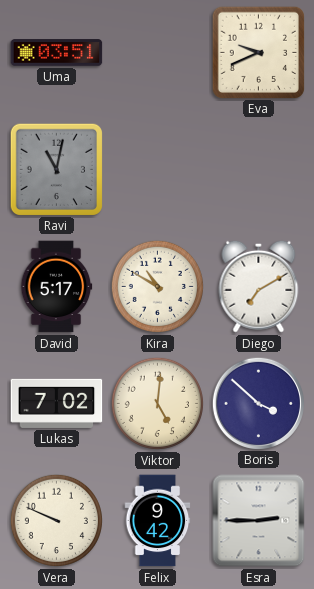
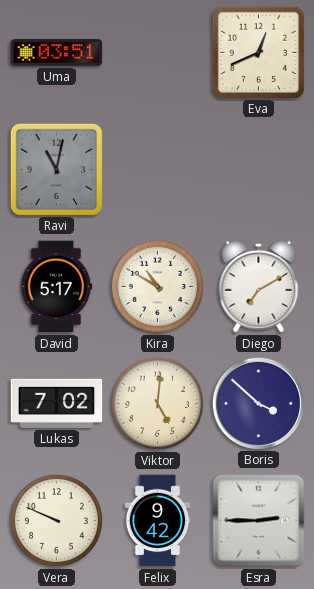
Eva: 9:41 -> 12:41
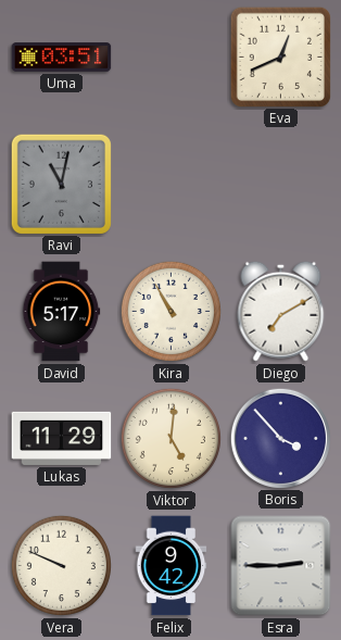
Kira: 10:50 -> 10:55
Lukas: 7:02 -> 11:29
Boris: 3:52 -> 3:53
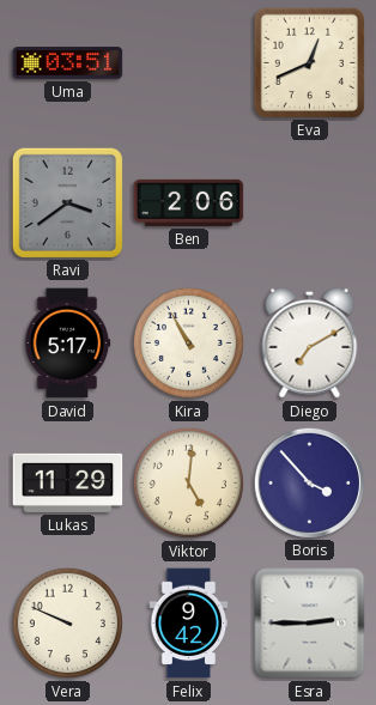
Ravi: 11:02 -> 3:39
Ben: none -> 2:06
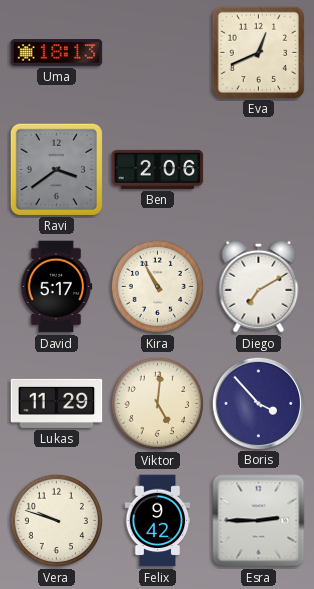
Uma: 03:51 -> 18:13
Vera: 9:49 -> 9:48
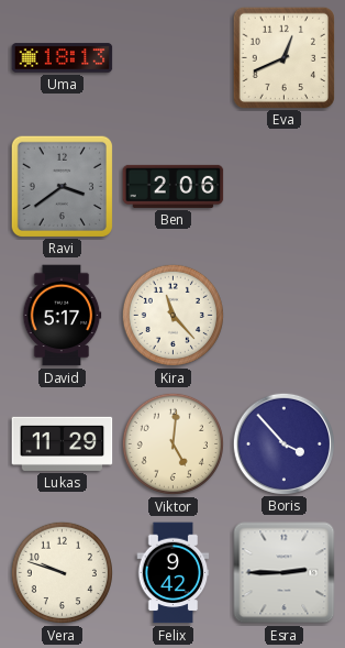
Kira: 10:55 -> 11:23
Diego: 7:10 -> none
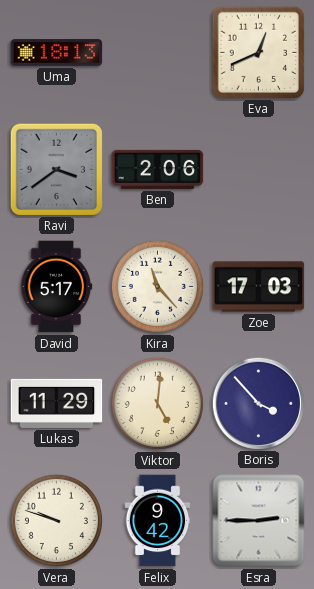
Zoe: none -> 17:03
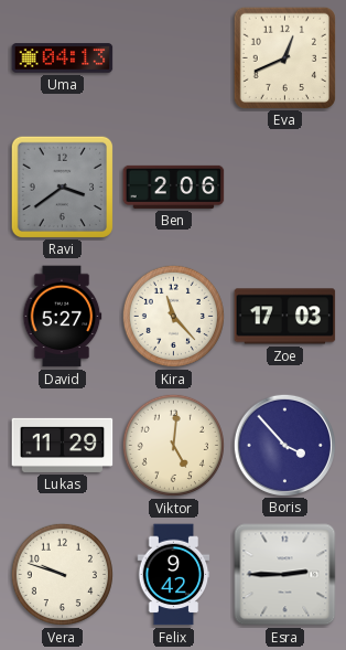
Uma: 18:13 -> 04:13
David: 5:17 -> 5:27
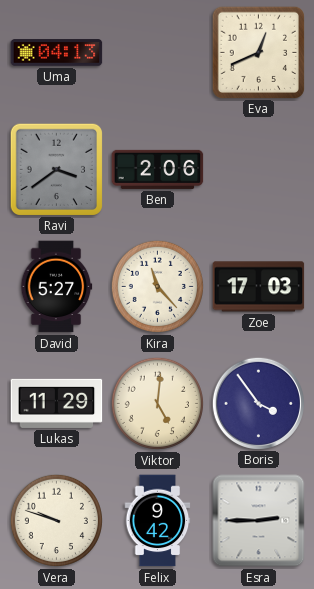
Boris: 3:53 -> 3:54
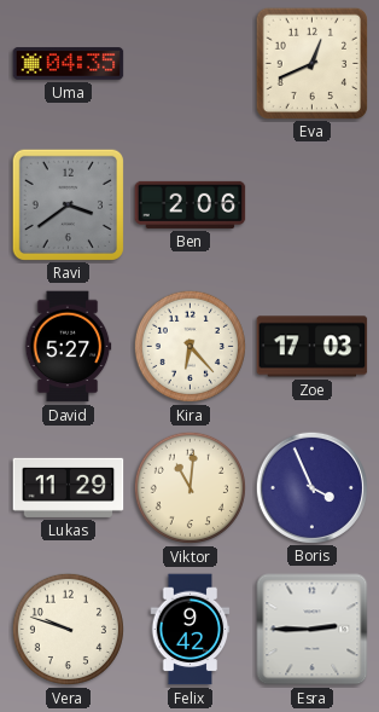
Uma: 04:13 -> 04:35
Kira: 11:23 -> 6:23
Viktor: 5:01 -> 11:01
Boris: 3:54 -> 3:56
